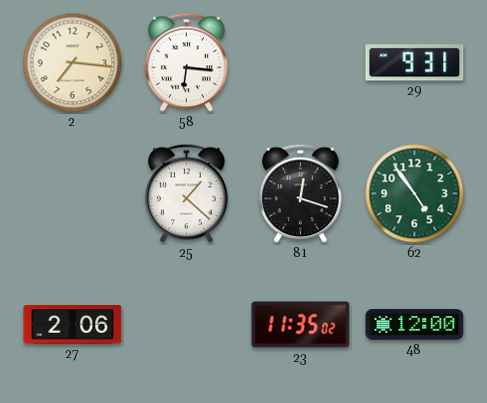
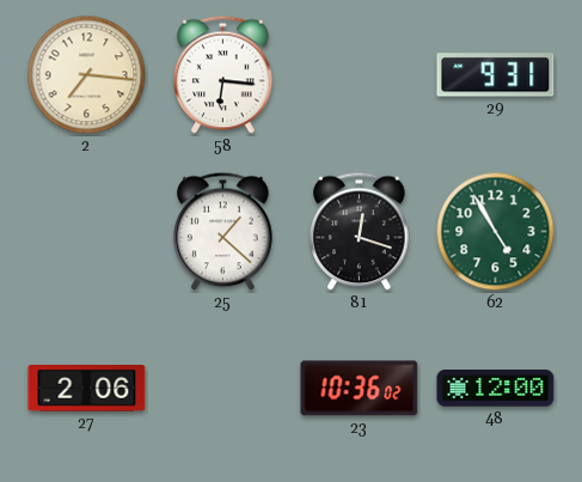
62: 4:54 -> 4:55
23: 11:35 -> 10:36
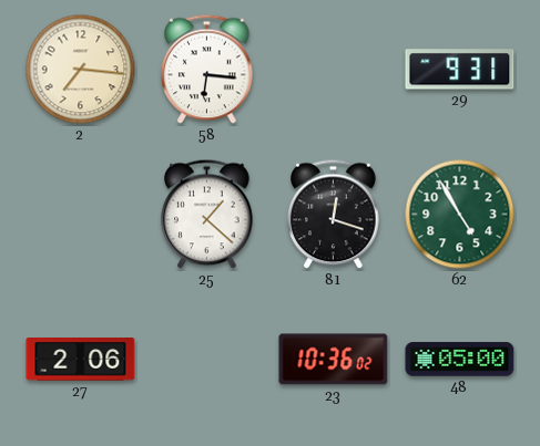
48: 12:00 -> 05:00
